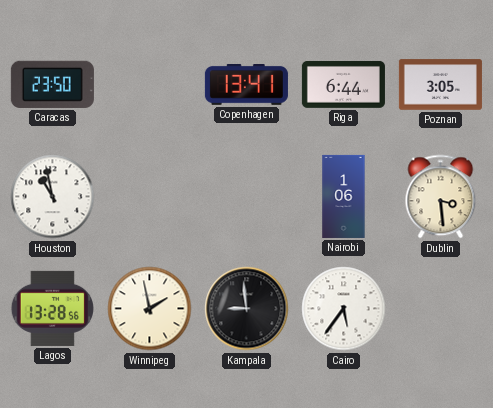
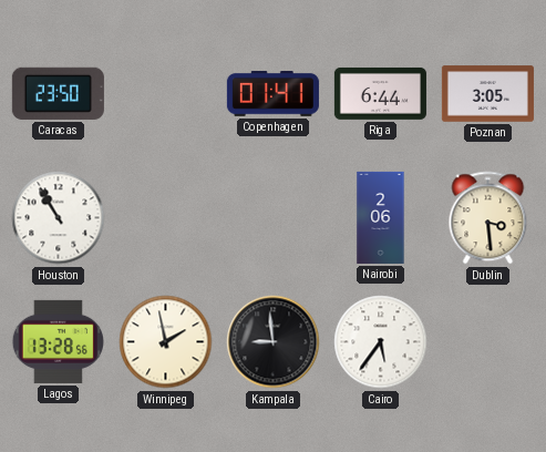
Copenhagen: 13:41 -> 01:41
Houston: 10:58 -> 10:55
Nairobi: 1:06 -> 2:06
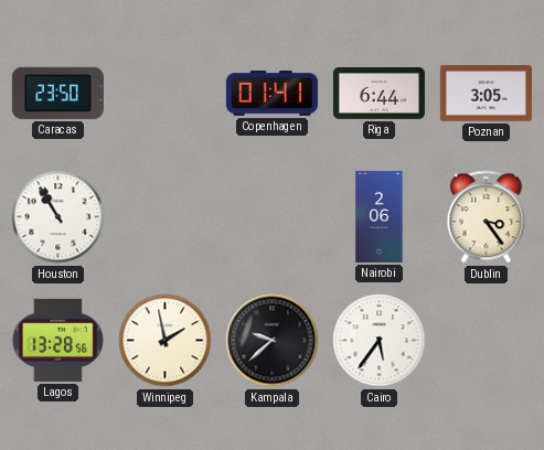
Dublin: 3:29 -> 3:24
Kampala: 8:59 -> 9:38
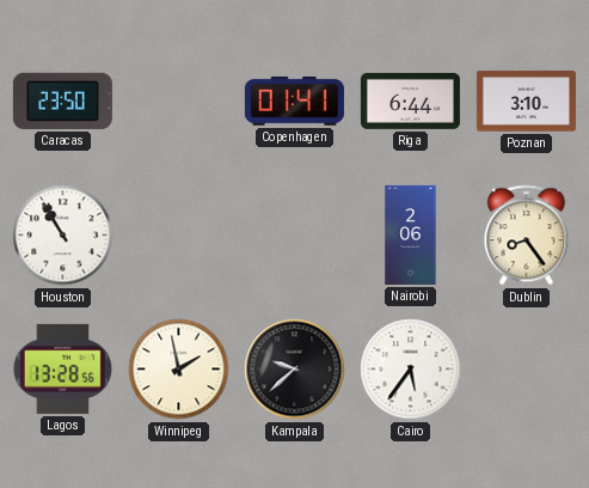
Poznan: 3:05 -> 3:10
Dublin: 3:24 -> 8:24
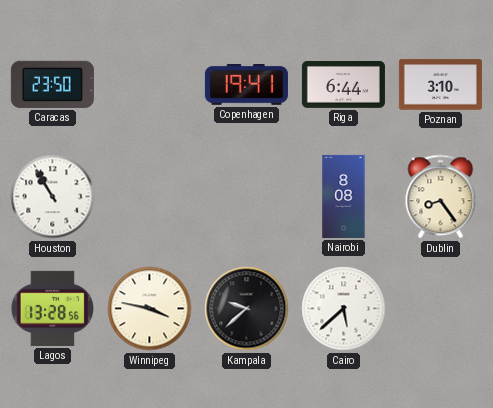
Copenhagen: 01:41 -> 19:41
Nairobi: 2:06 -> 8:08
Winnipeg: 1:58 -> 3:47
Cairo: 5:36 -> 5:38
